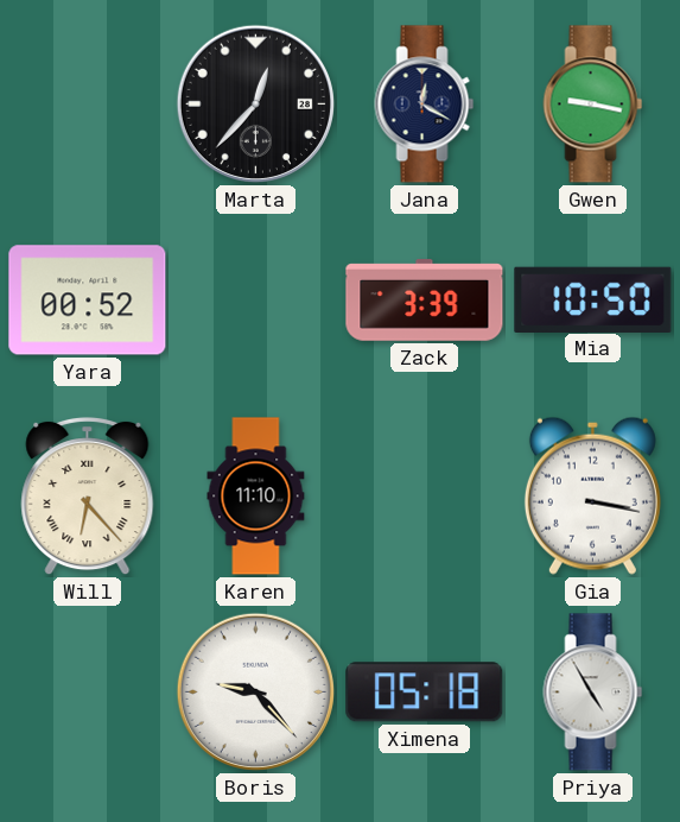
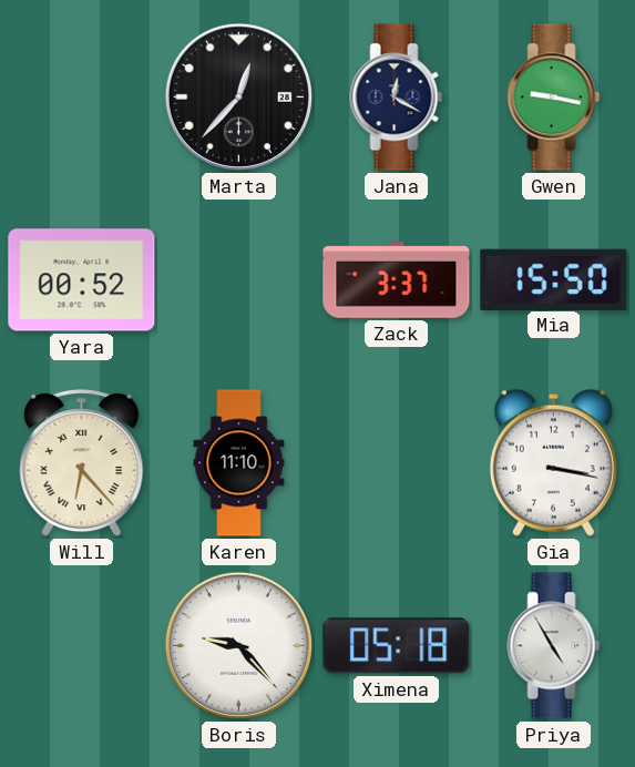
Zack: 3:39 -> 3:37
Mia: 10:50 -> 15:50
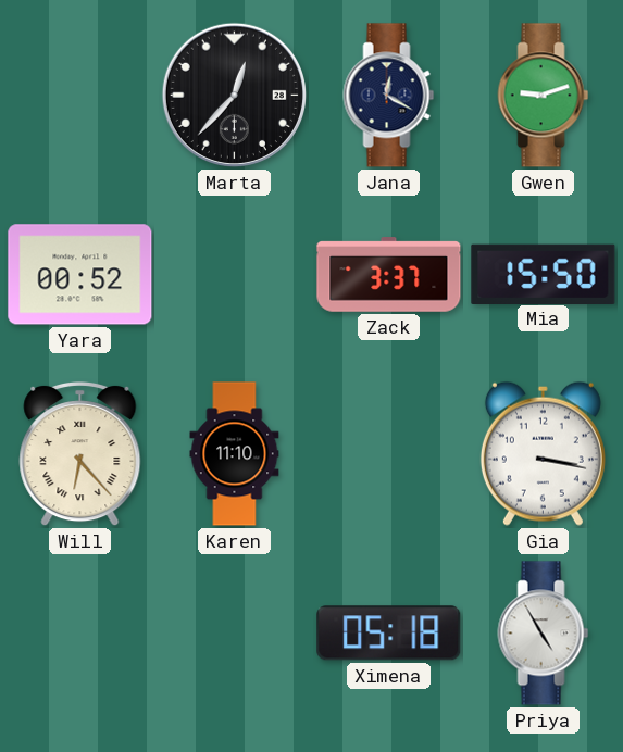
Gwen: 9:17 -> 9:12
Boris: 9:23 -> none
